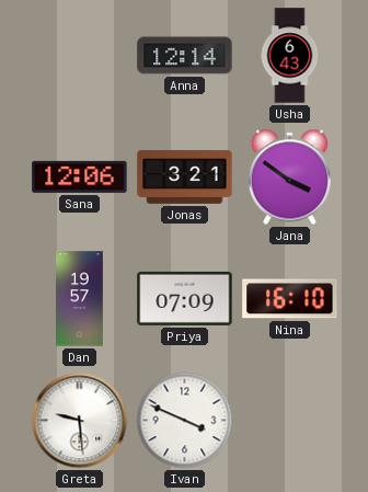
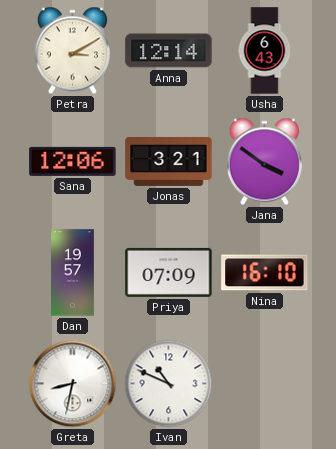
Petra: none -> 3:10
Greta: 9:29 -> 8:32
Ivan: 3:49 -> 10:49
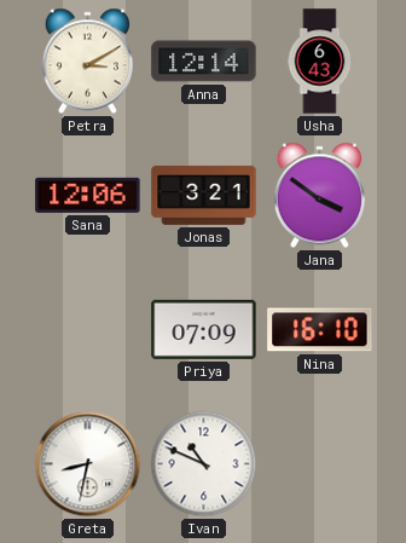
Dan: 19:57 -> none
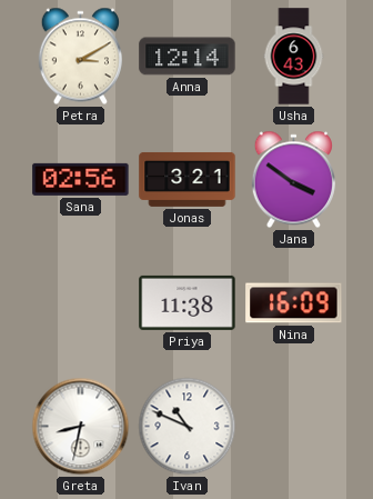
Sana: 12:06 -> 02:56
Priya: 07:09 -> 11:38
Nina: 16:10 -> 16:09
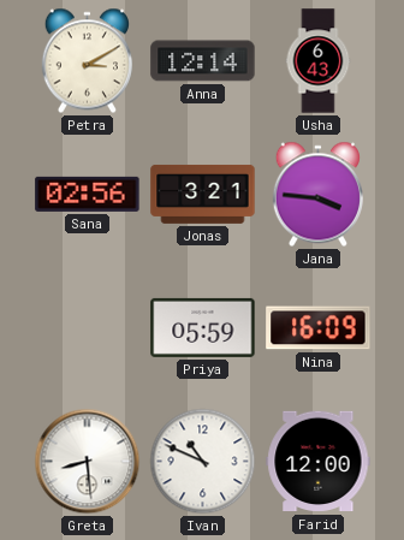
Jana: 3:51 -> 3:46
Priya: 11:38 -> 05:59
Greta: 8:32 -> 8:29
Farid: none -> 12:00
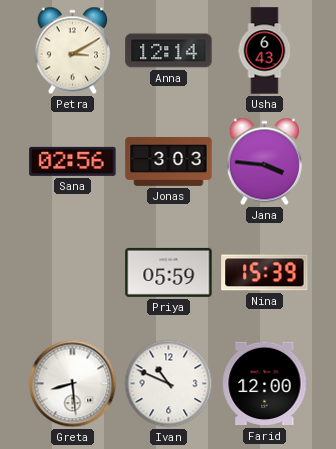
Jonas: 3:21 -> 3:03
Nina: 16:09 -> 15:39
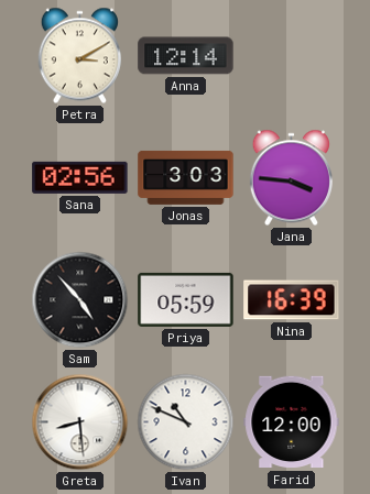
Usha: 6:43 -> none
Sam: none -> 4:53
Nina: 15:39 -> 16:39
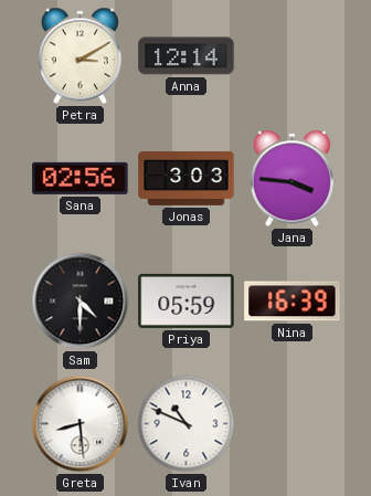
Sam: 4:53 -> 4:30
Farid: 12:00 -> none
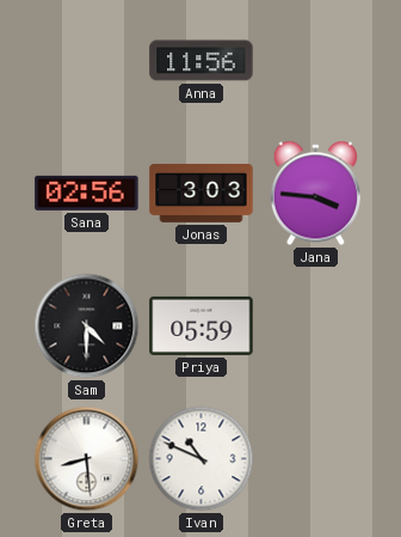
Petra: 3:10 -> none
Anna: 12:14 -> 11:56
Nina: 16:39 -> none
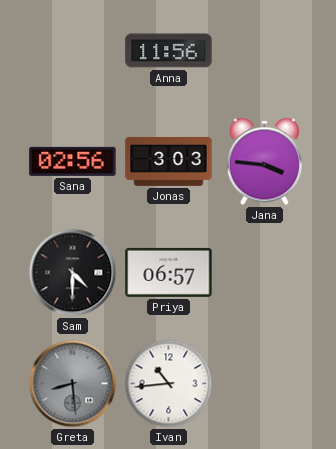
Priya: 05:59 -> 06:57
Greta dial: white -> grey
Ivan: 10:49 -> 10:44
